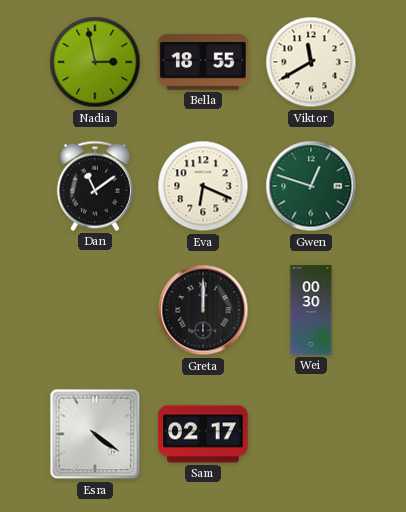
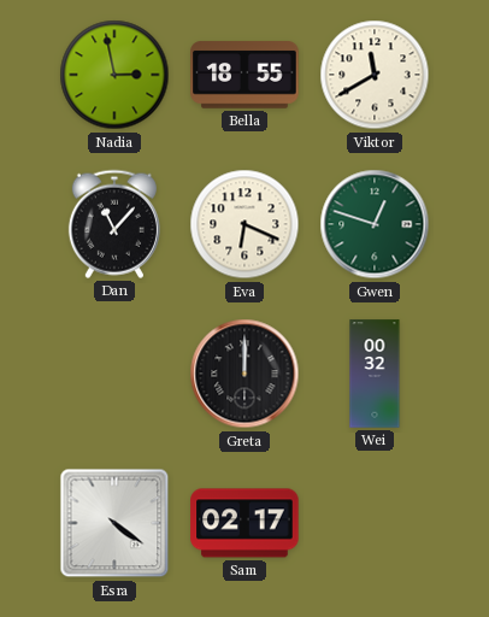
Dan: 11:09 -> 11:07
Wei: 00:30 -> 00:32
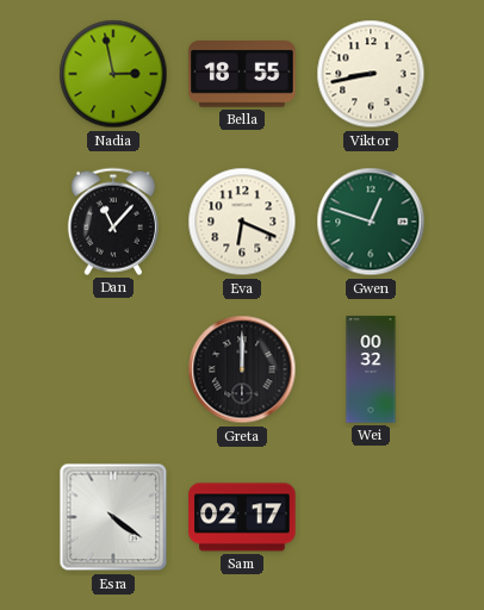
Viktor: 11:40 -> 8:43
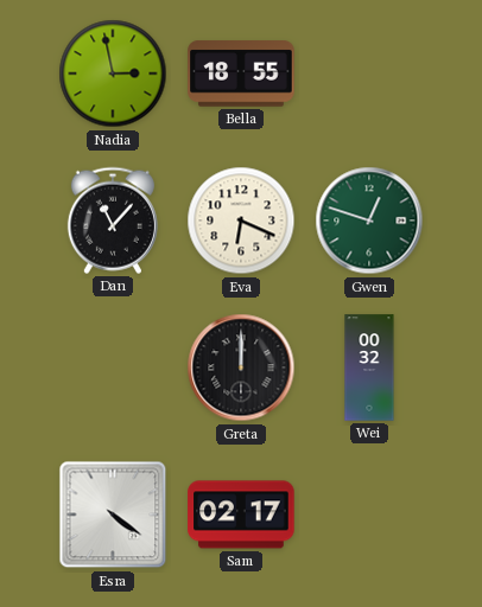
Viktor: 8:43 -> none
